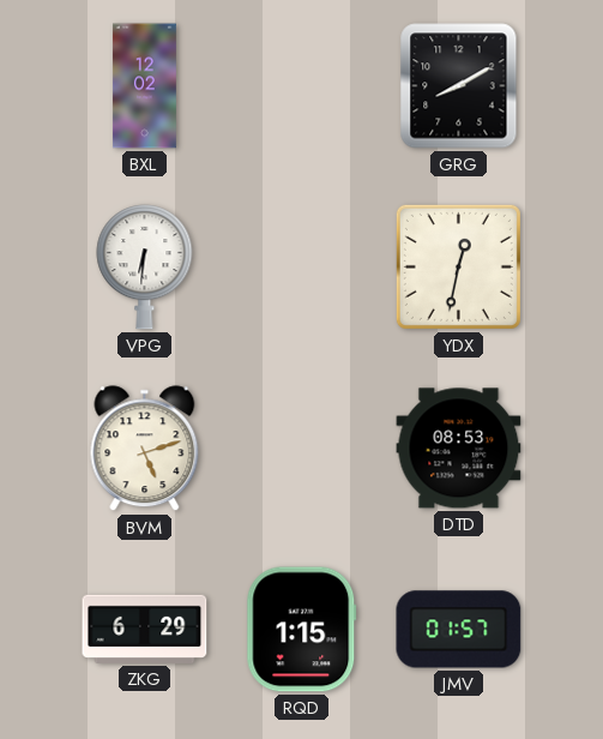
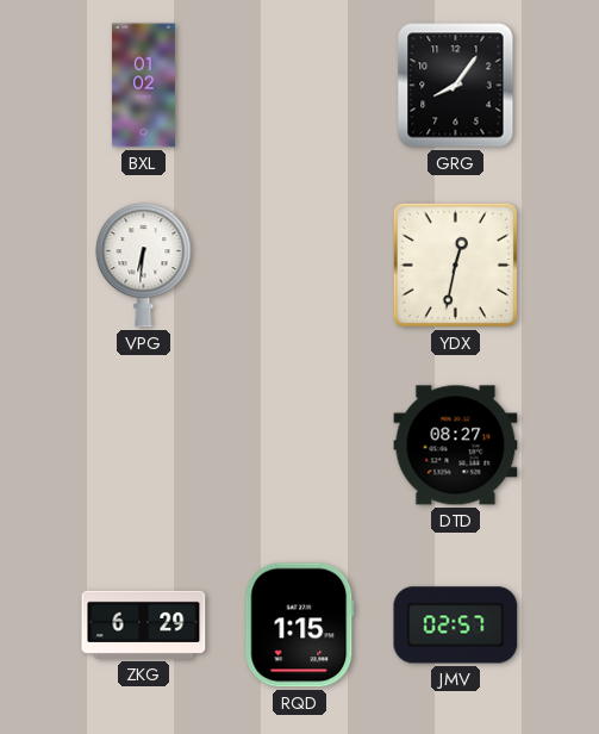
BXL: 12:02 -> 01:02
GRG: 8:10 -> 8:06
BVM: 5:12 -> none
DTD: 08:53 -> 08:27
JMV: 01:57 -> 02:57
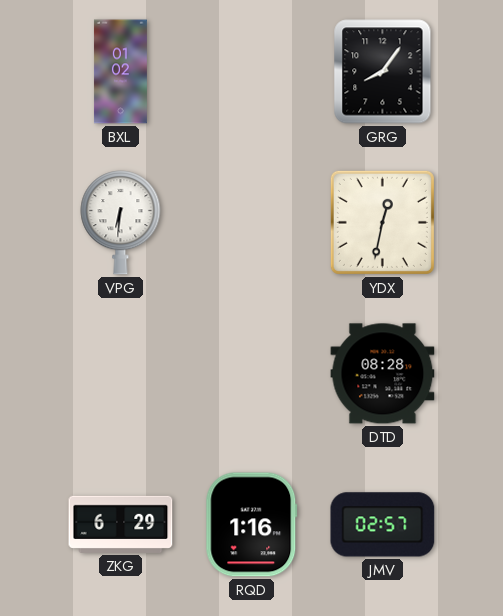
DTD: 08:27 -> 08:28
RQD: 1:15 -> 1:16
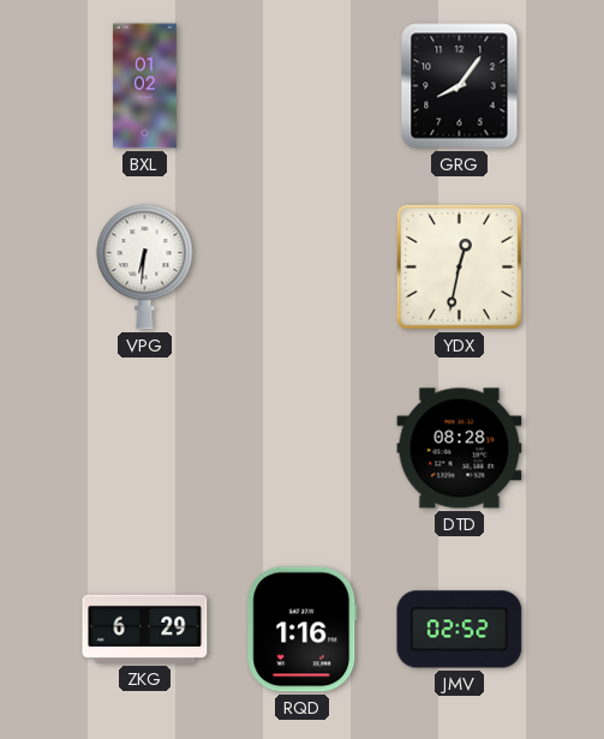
JMV: 02:57 -> 02:52
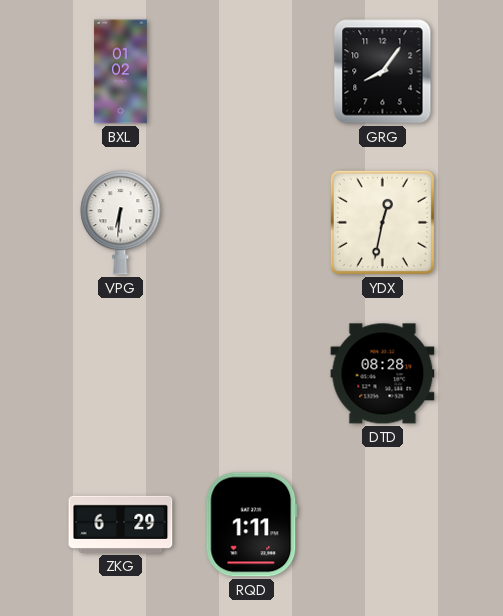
RQD: 1:16 -> 1:11
JMV: 02:52 -> none
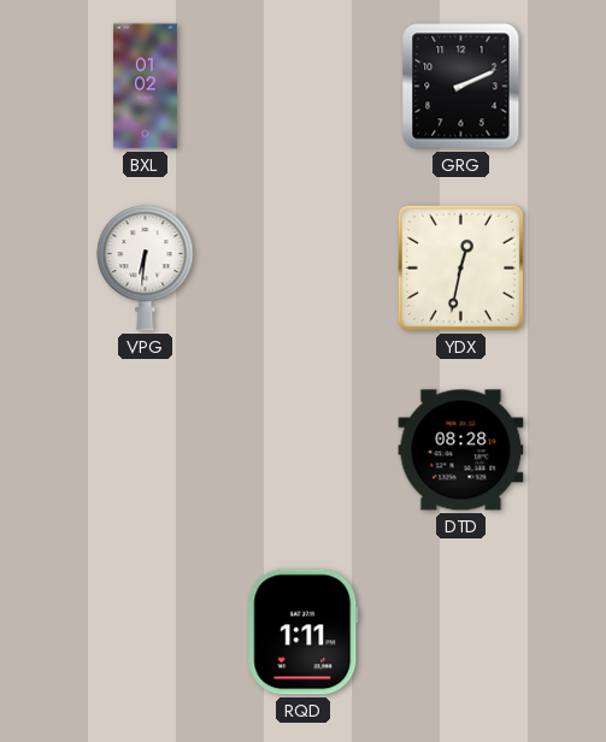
GRG: 8:06 -> 2:11
ZKG: 6:29 -> none
